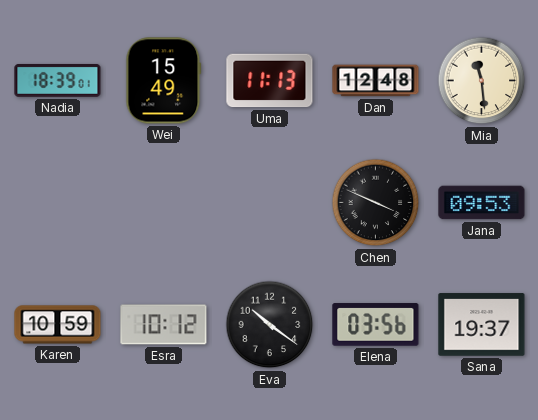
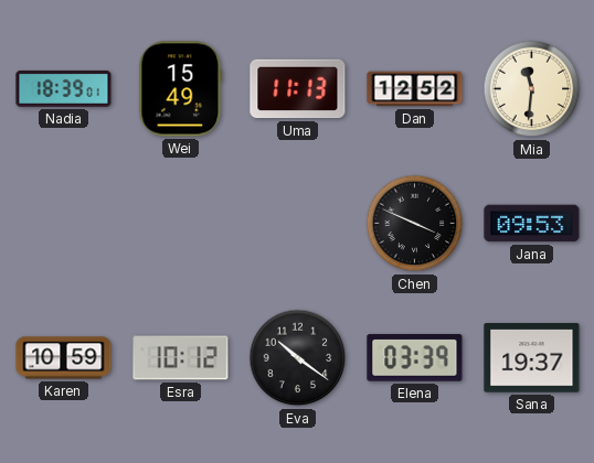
Dan: 12:48 -> 12:52
Mia: 11:29 -> 11:31
Elena: 03:56 -> 03:39
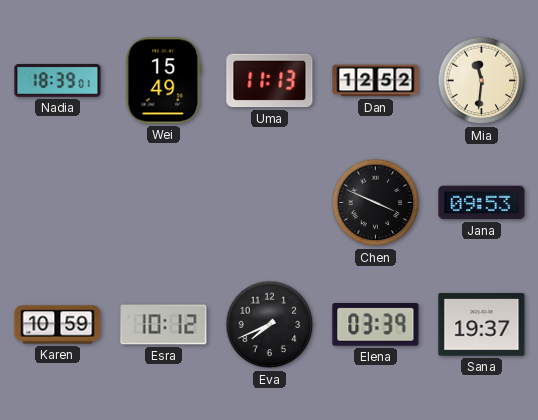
Eva: 10:21 -> 7:41
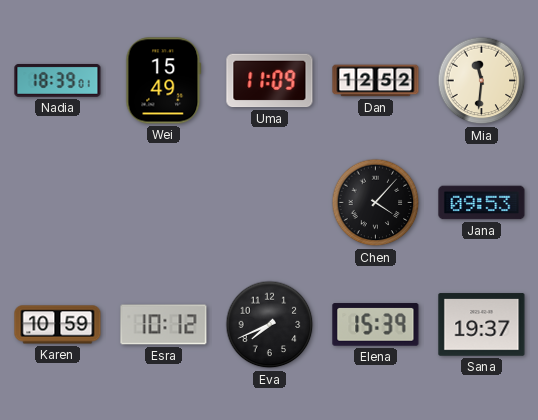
Uma: 11:13 -> 11:09
Chen: 3:49 -> 4:07
Elena: 03:39 -> 15:39
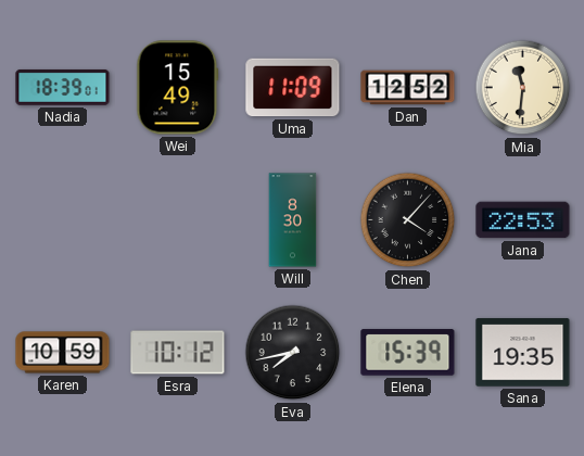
Will: none -> 8:30
Jana: 09:53 -> 22:53
Eva: 7:41 -> 7:43
Sana: 19:37 -> 19:35
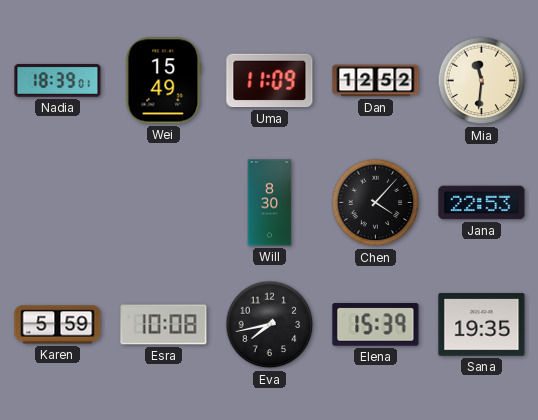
Karen: 10:59 -> 5:59
Esra: 10:12 -> 10:08
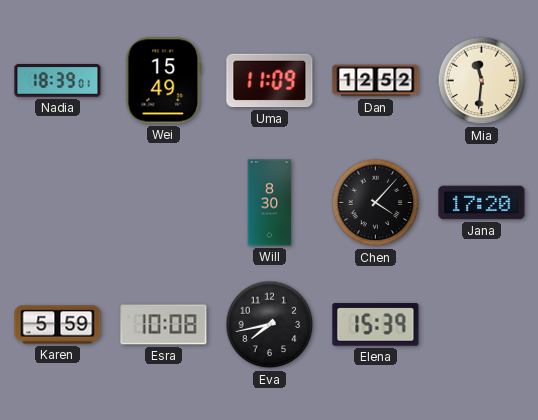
Jana: 22:53 -> 17:20
Sana: 19:35 -> none
